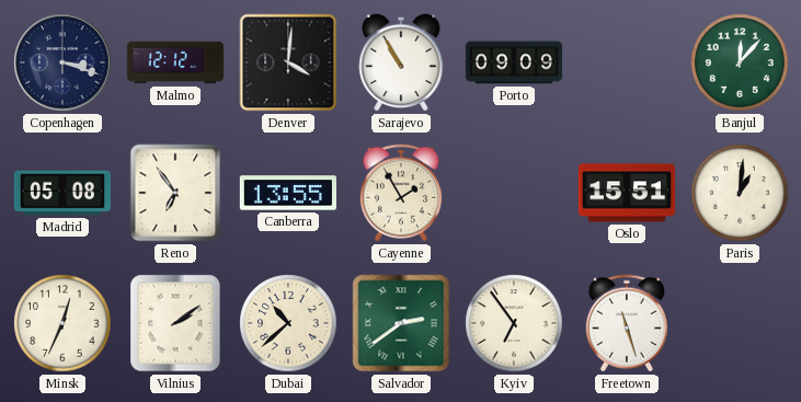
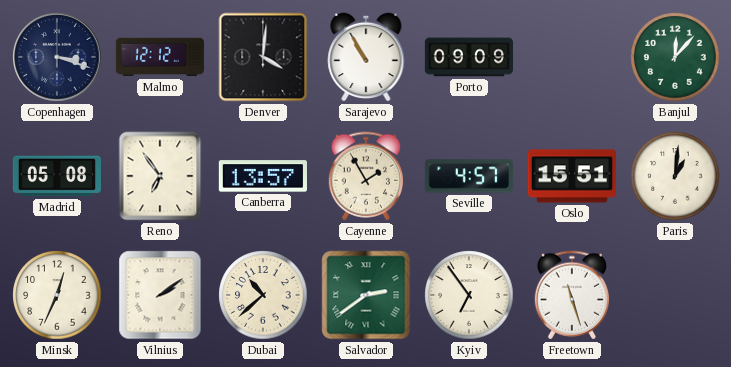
Canberra: 13:55 -> 13:57
Seville: none -> 4:57
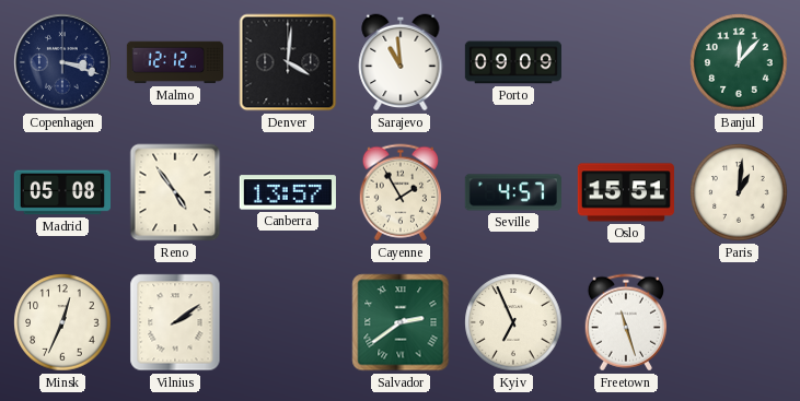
Sarajevo: 10:55 -> 10:59
Reno: 6:54 -> 4:54
Dubai: 10:38 -> none
Kyiv: 6:54 -> 6:56
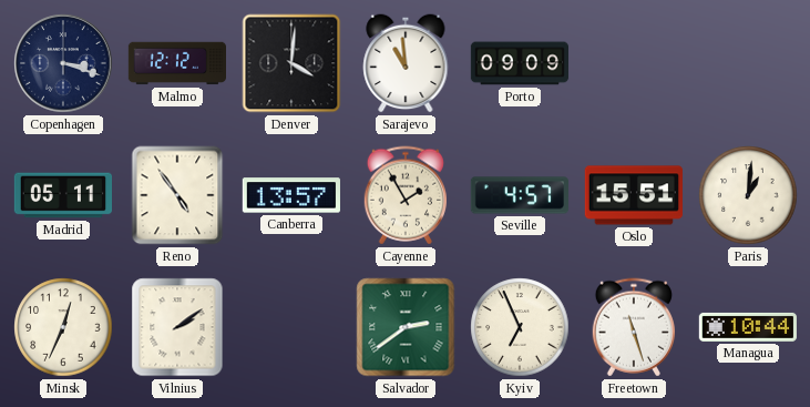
Banjul: 12:07 -> none
Madrid: 05:08 -> 05:11
Managua: none -> 10:44
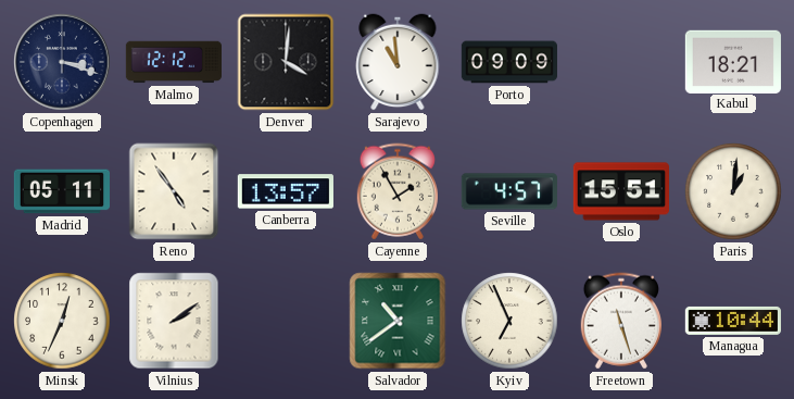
Kabul: none -> 18:21
Salvador: 2:39 -> 10:39
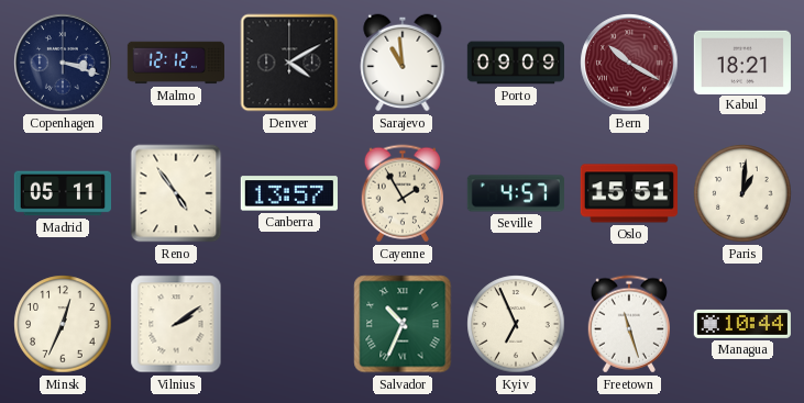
Denver: 4:01 -> 4:10
Bern: none -> 10:20
Salvador: 10:39 -> 10:34
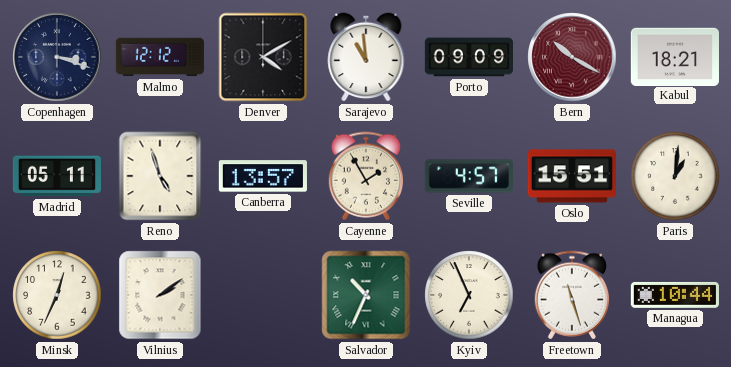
Reno: 4:54 -> 4:57
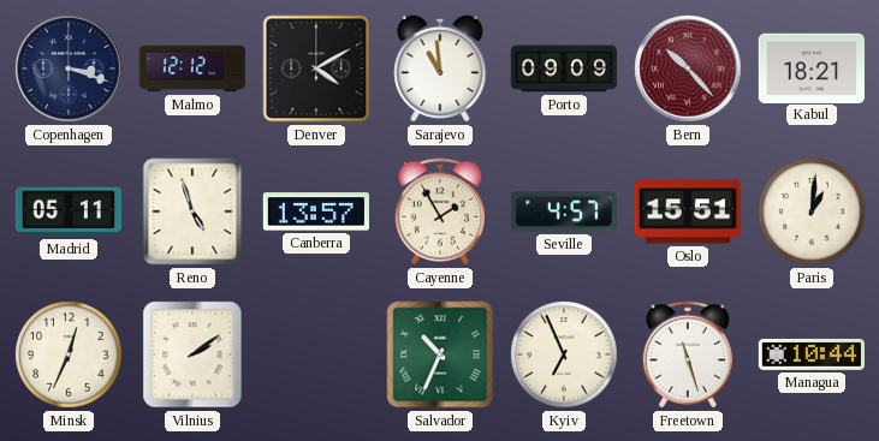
Bern: 10:20 -> 10:23
